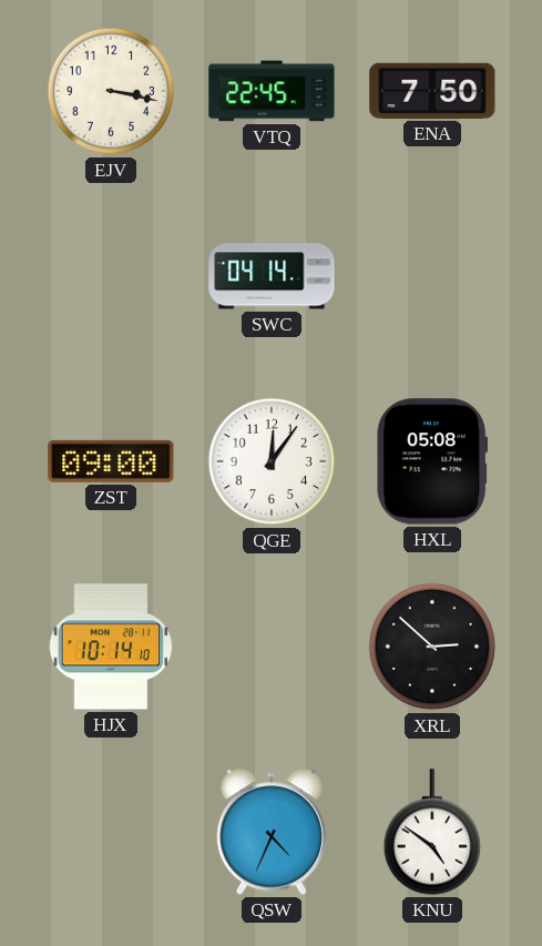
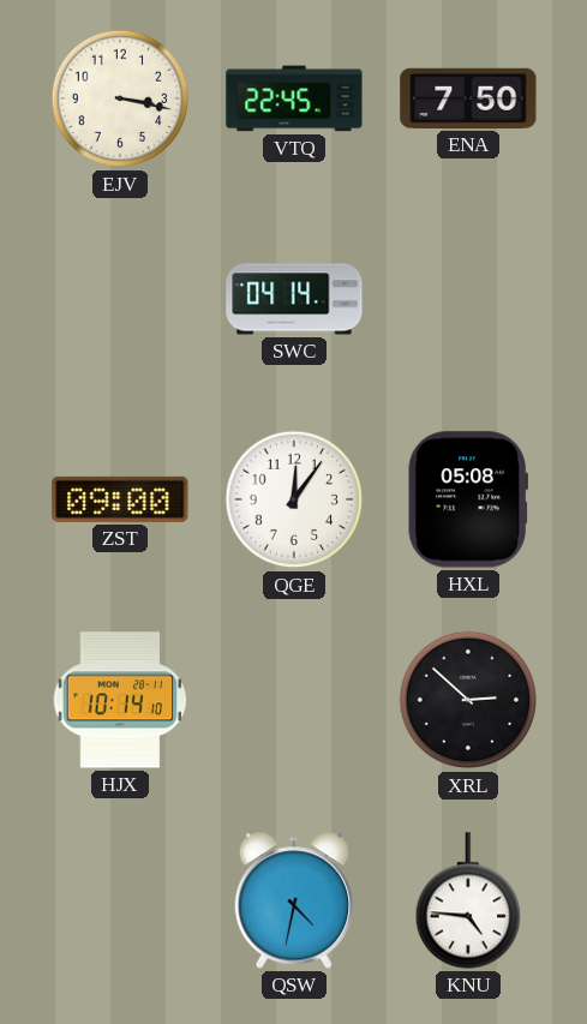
QSW: 4:34 -> 4:32
KNU: 4:51 -> 4:46
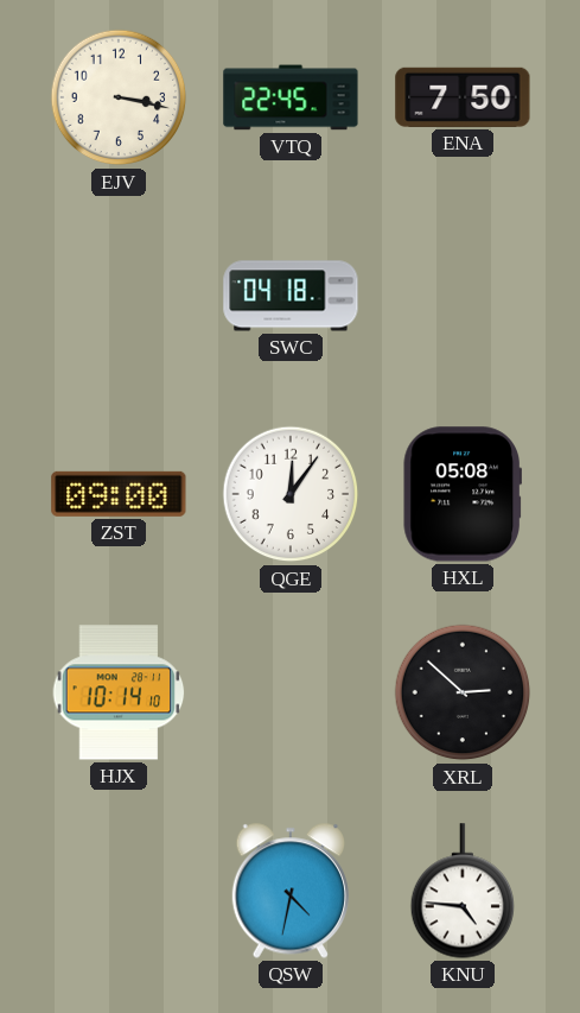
SWC: 04:14 -> 04:18
